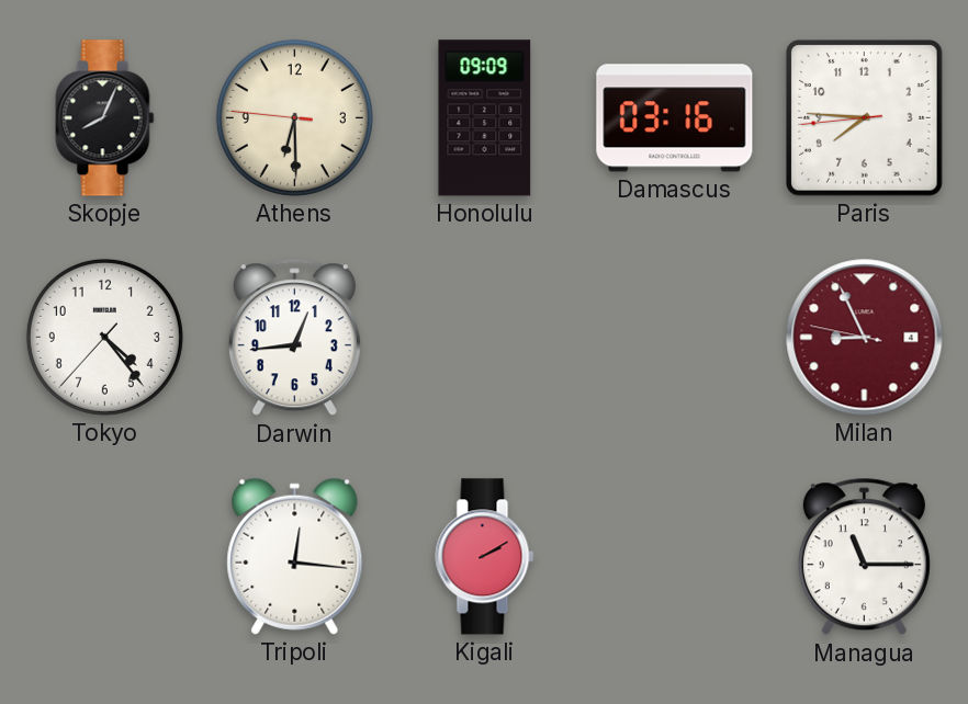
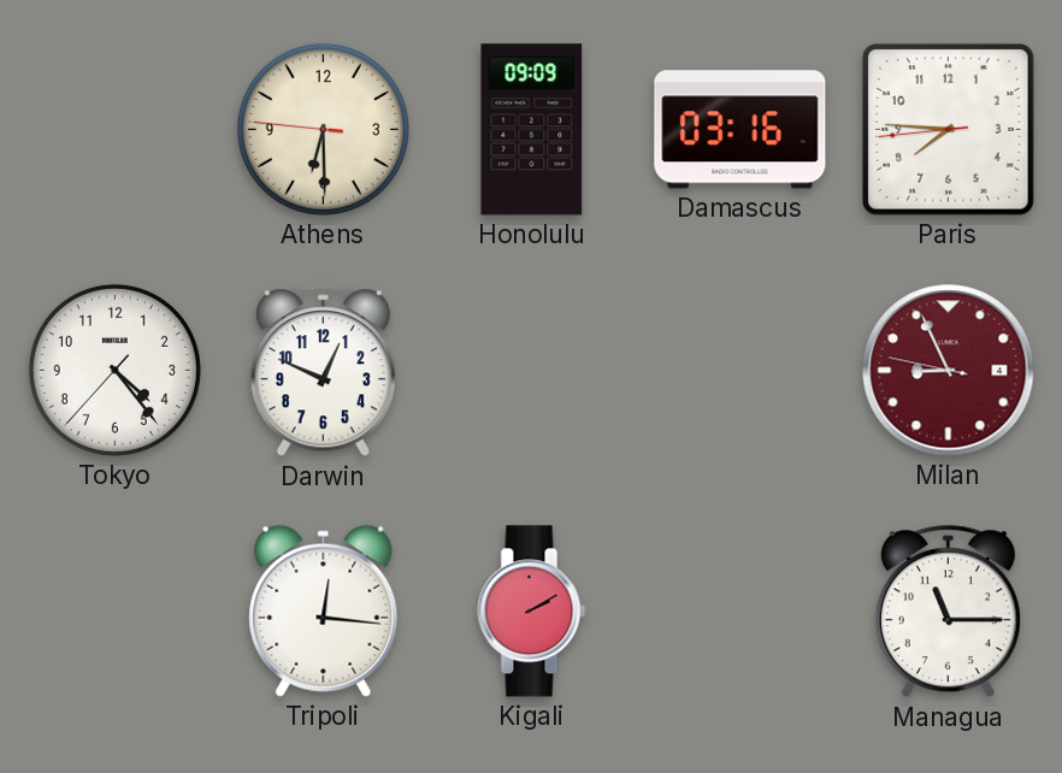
Skopje: 8:04 -> none
Darwin: 12:44 -> 12:49
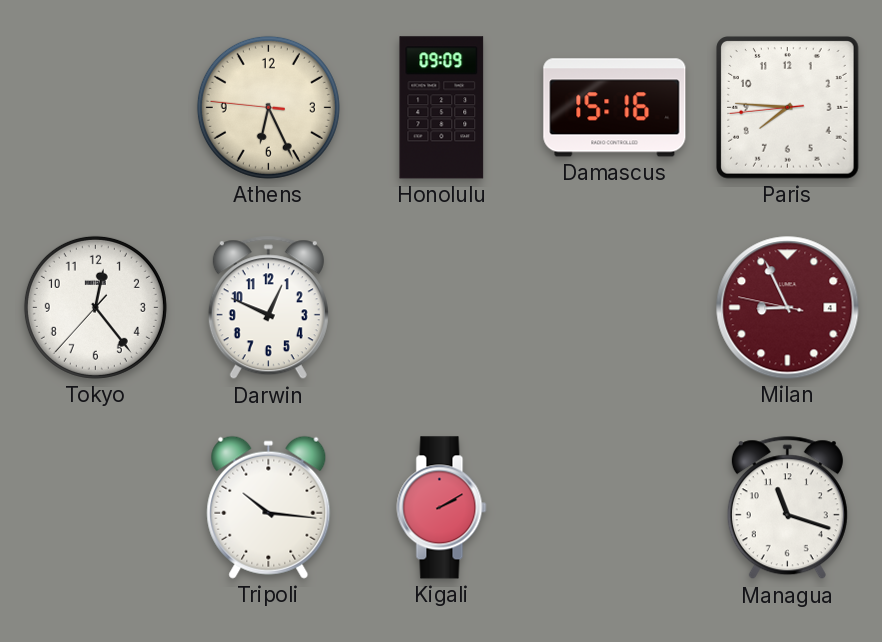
Athens: 6:29 -> 6:25
Damascus: 03:16 -> 15:16
Tokyo: 4:23 -> 12:23
Tripoli: 12:16 -> 10:16
Managua: 11:15 -> 11:18
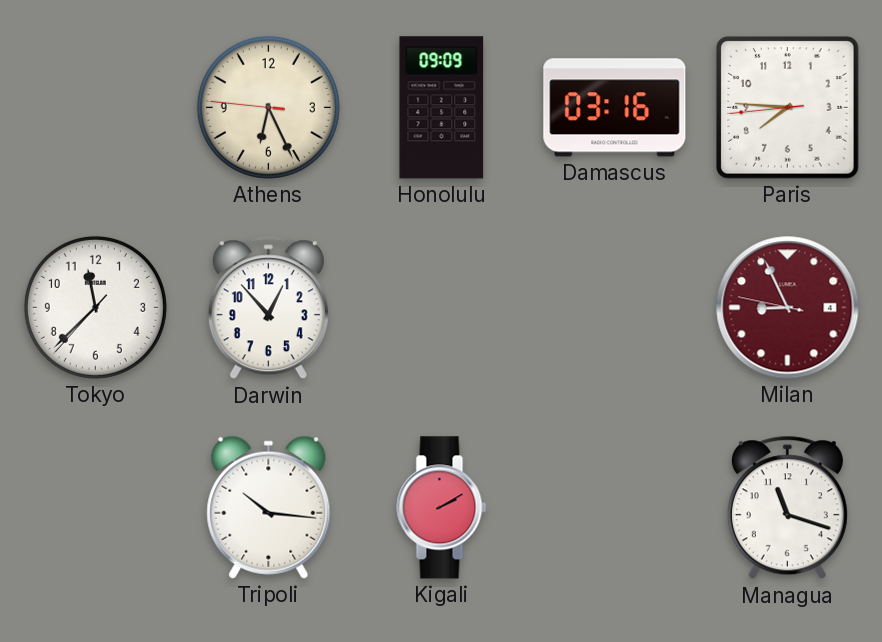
Damascus: 15:16 -> 03:16
Tokyo: 12:23 -> 11:37
Darwin: 12:49 -> 12:53
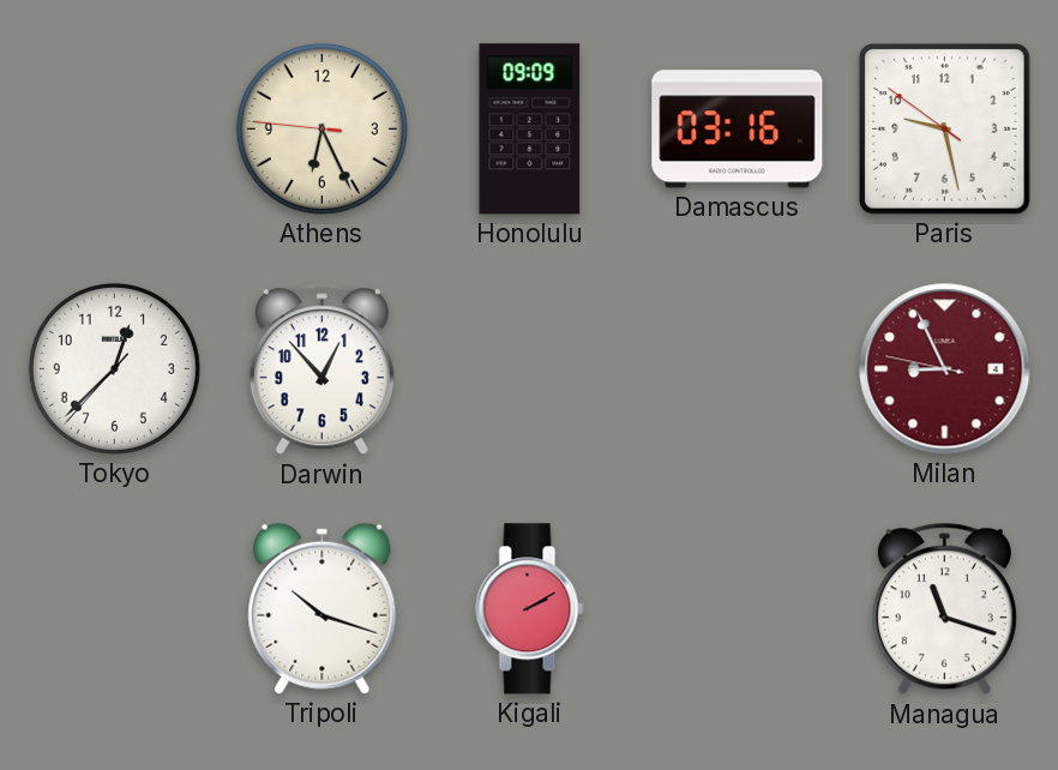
Paris: 7:45 -> 9:27
Tokyo: 11:37 -> 12:37
Tripoli: 10:16 -> 10:18
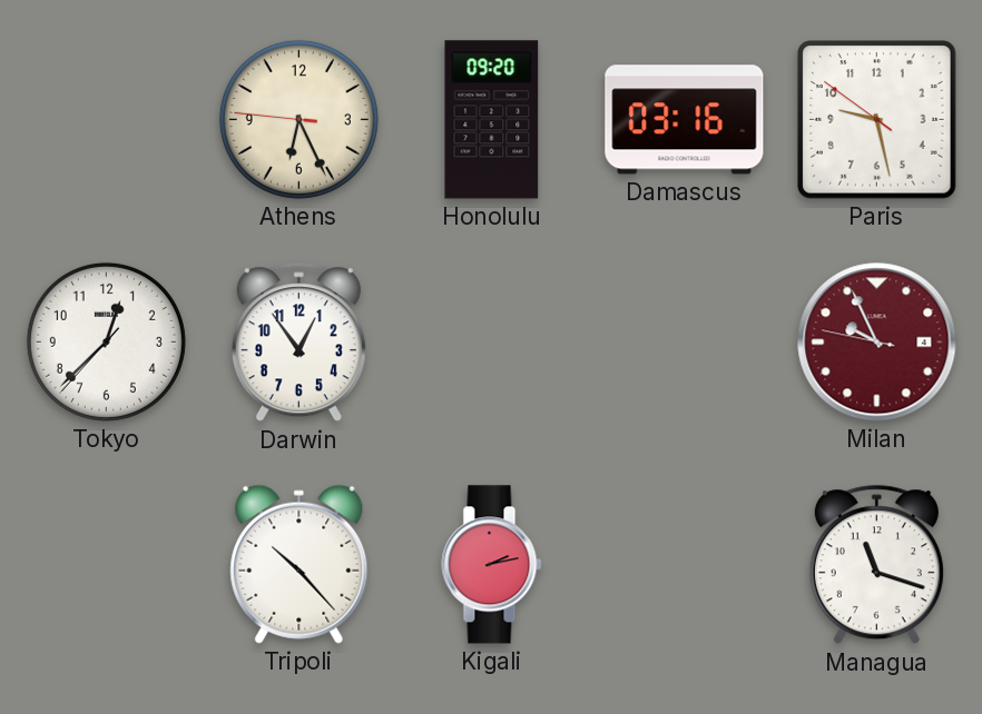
Honolulu: 09:09 -> 09:20
Darwin: 12:53 -> 12:54
Milan: 8:55 -> 9:55
Tripoli: 10:18 -> 10:23
Kigali: 2:10 -> 2:13
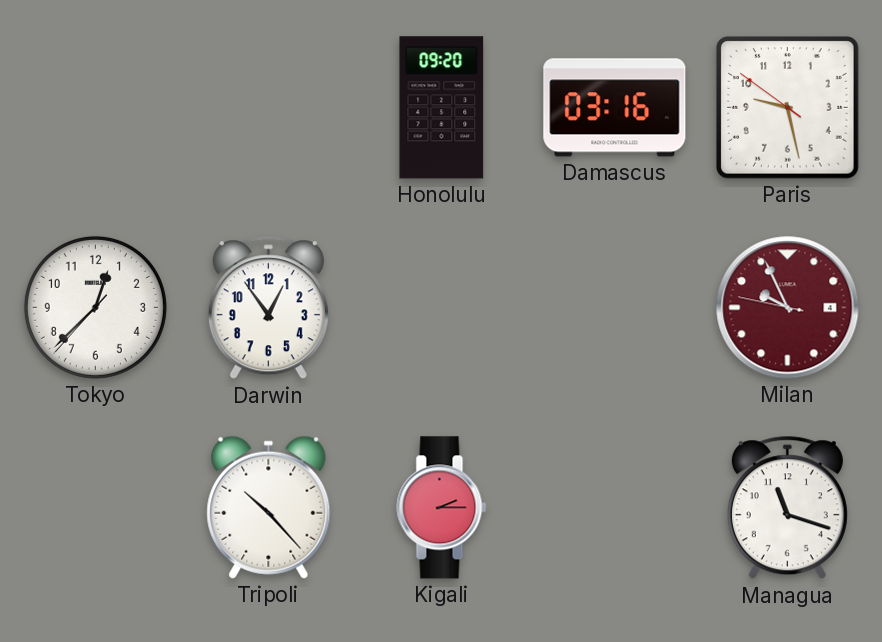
Athens: 6:25 -> none
Kigali: 2:13 -> 2:15
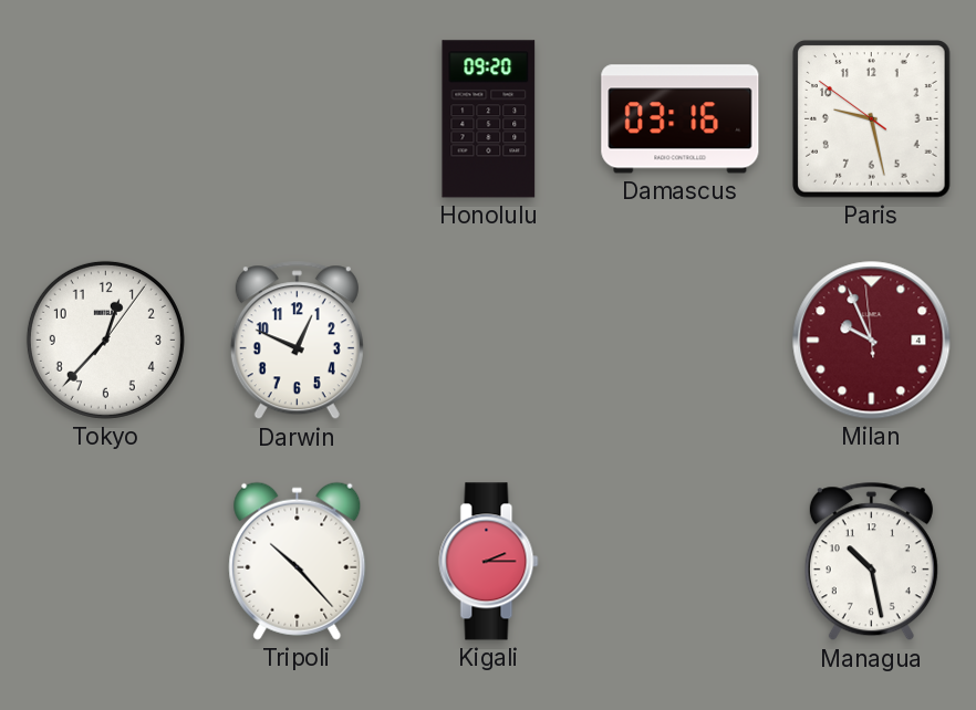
Tokyo: 12:37:37 -> 12:37:06
Darwin: 12:54 -> 12:49
Milan: 9:55:47 -> 9:55:59
Managua: 11:18 -> 10:28
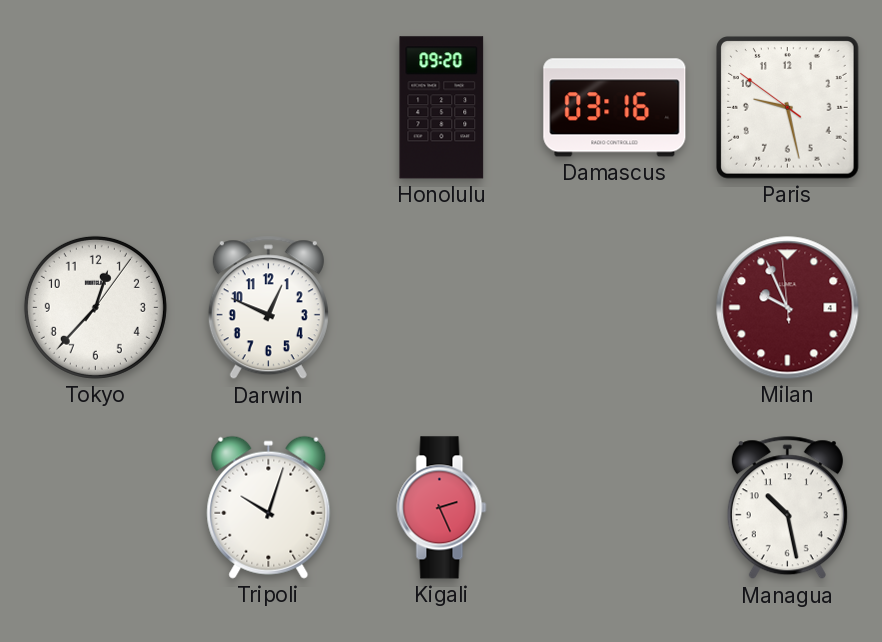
Tripoli: 10:23 -> 10:03
Kigali: 2:15 -> 2:26
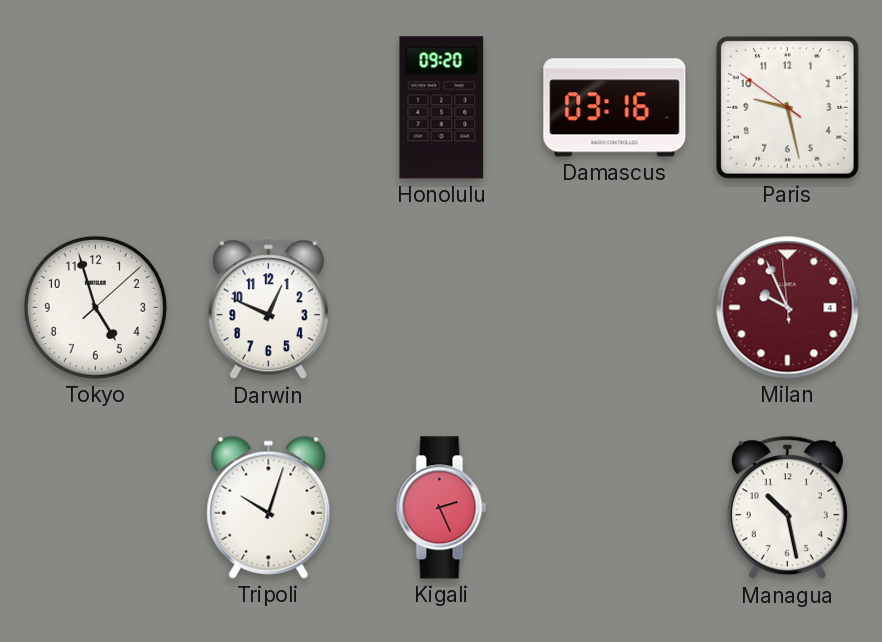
Tokyo: 12:37 -> 4:57
